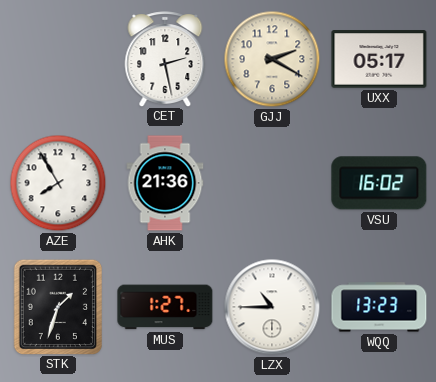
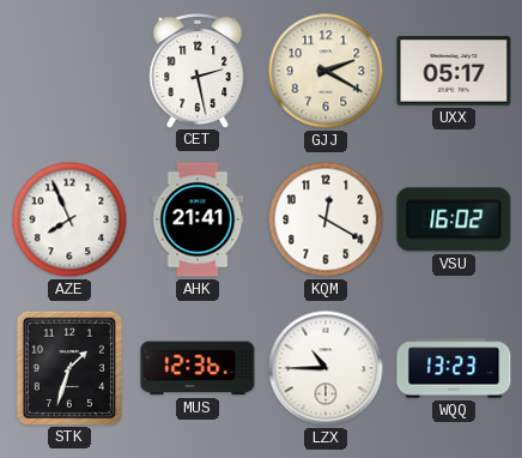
AZE: 7:55 -> 7:56
AHK: 21:36 -> 21:41
KQM: none -> 12:20
MUS: 1:27 -> 12:36
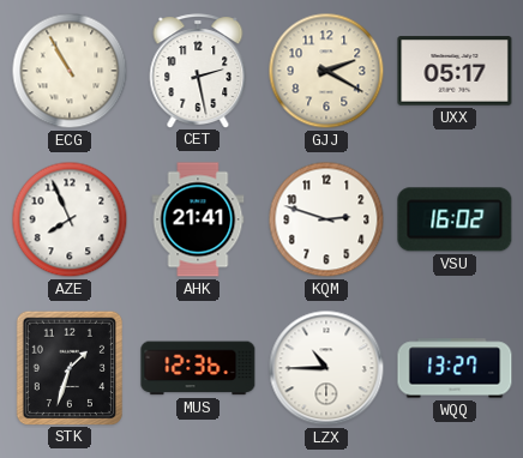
ECG: none -> 10:55
KQM: 12:20 -> 2:48
WQQ: 13:23 -> 13:27
